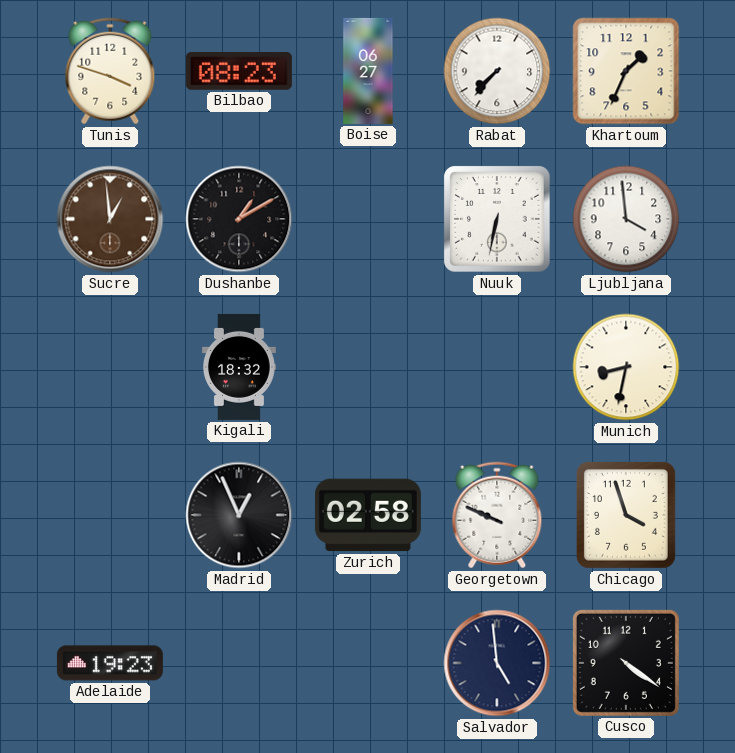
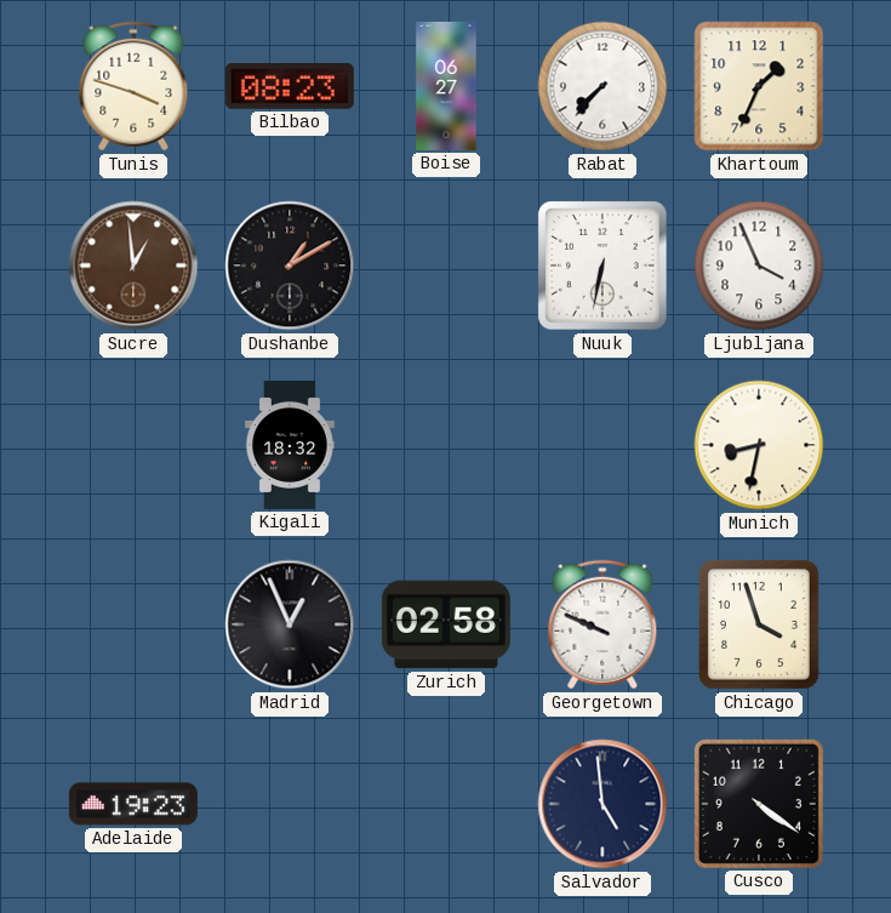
Ljubljana: 3:59 -> 3:56
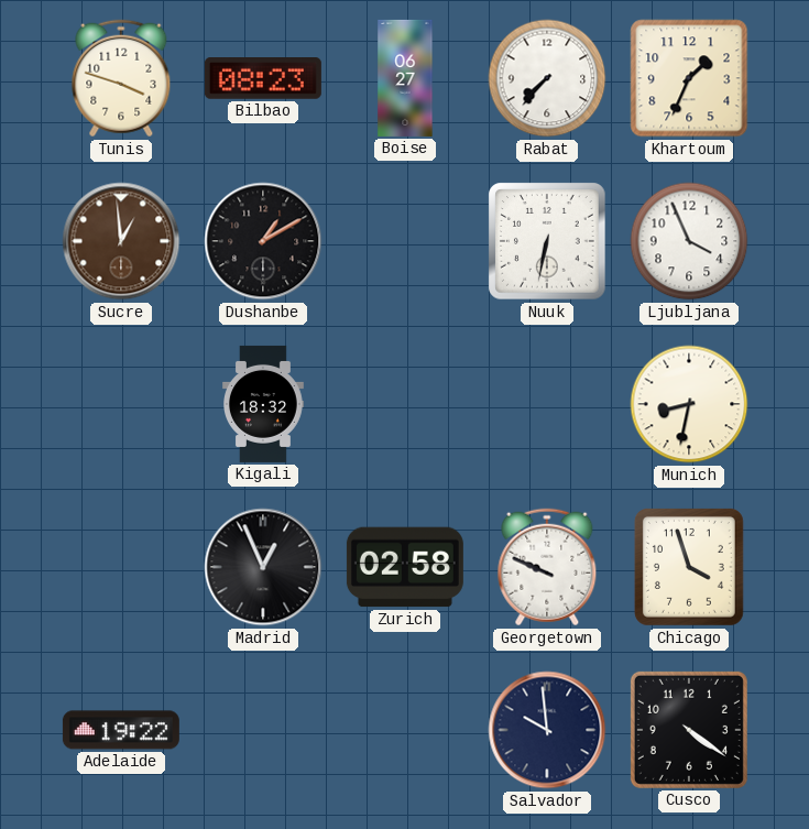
Adelaide: 19:23 -> 19:22
Salvador: 4:59 -> 9:59
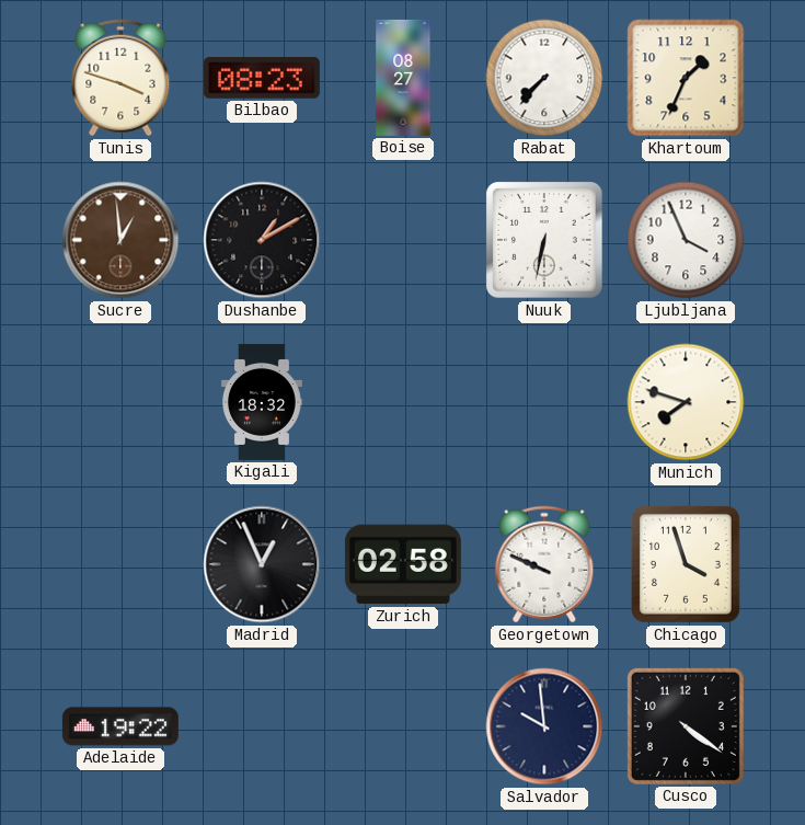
Boise: 06:27 -> 08:27
Munich: 8:32 -> 7:48
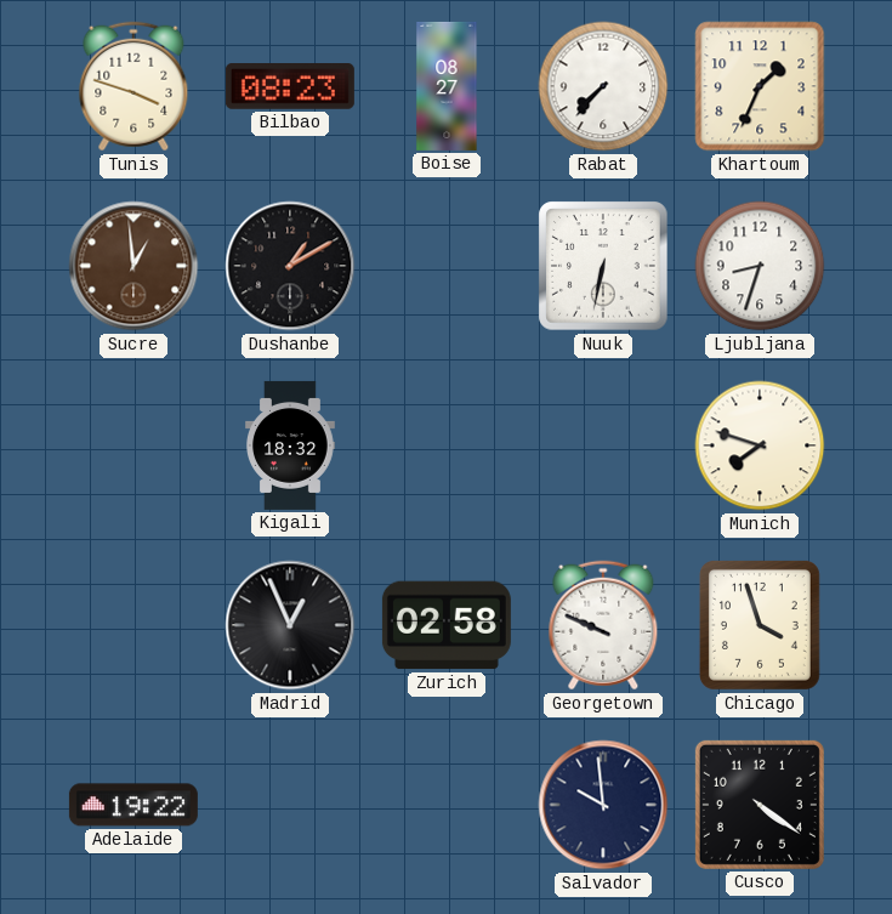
Ljubljana: 3:56 -> 8:33
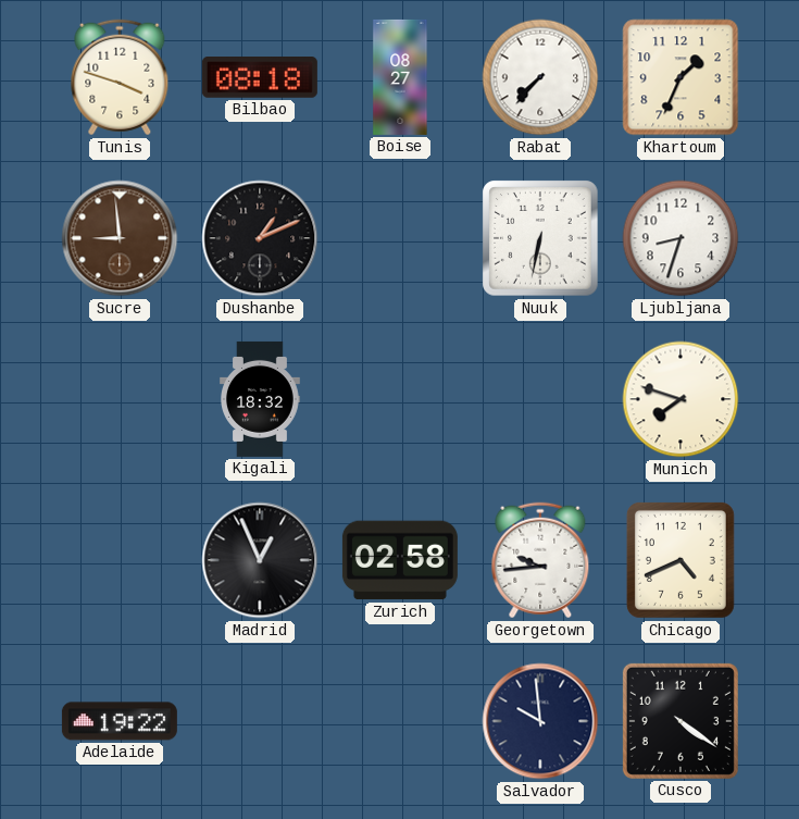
Bilbao: 08:23 -> 08:18
Sucre: 12:59 -> 8:59
Dushanbe: 1:10 -> 1:11
Georgetown: 9:49 -> 9:44
Chicago: 3:57 -> 4:41
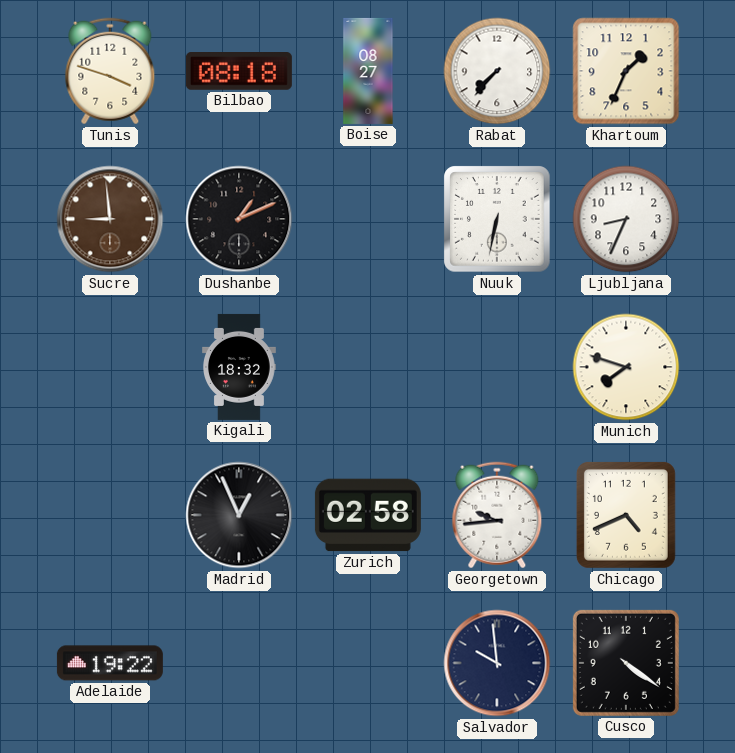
Ljubljana: 8:33 -> 8:34
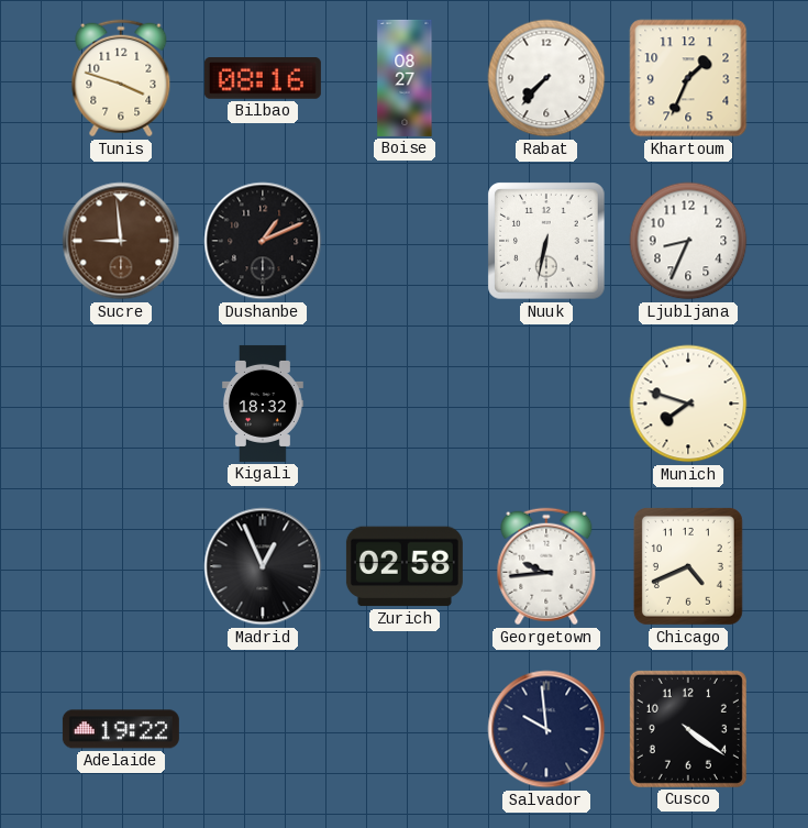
Bilbao: 08:18 -> 08:16
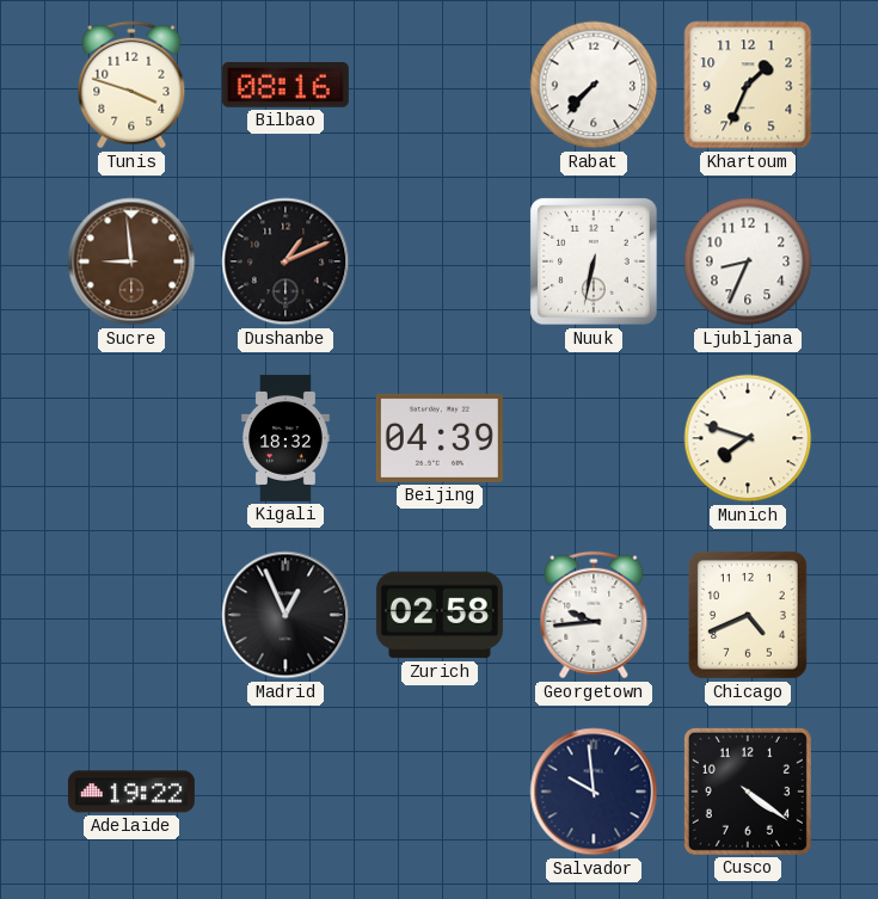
Boise: 08:27 -> none
Beijing: none -> 04:39
